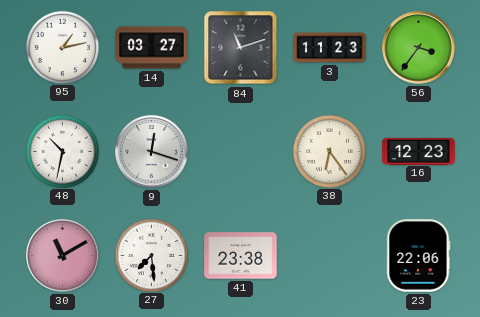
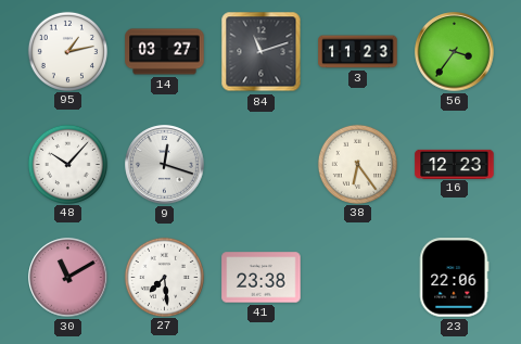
48: 10:32 -> 10:07
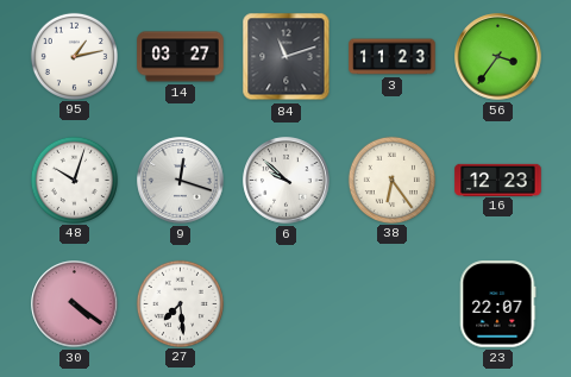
48: 10:07 -> 10:03
6: none -> 9:52
30: 11:10 -> 4:21
41: 23:38 -> none
23: 22:06 -> 22:07
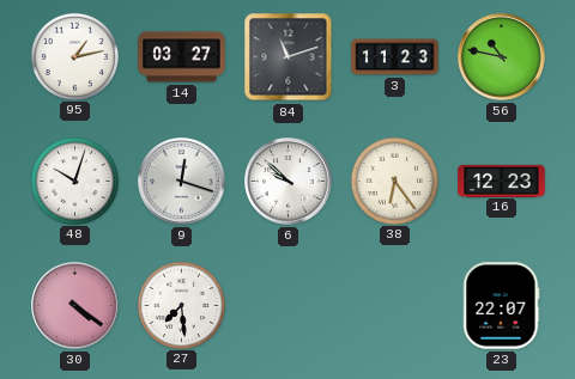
56: 3:36 -> 10:47
